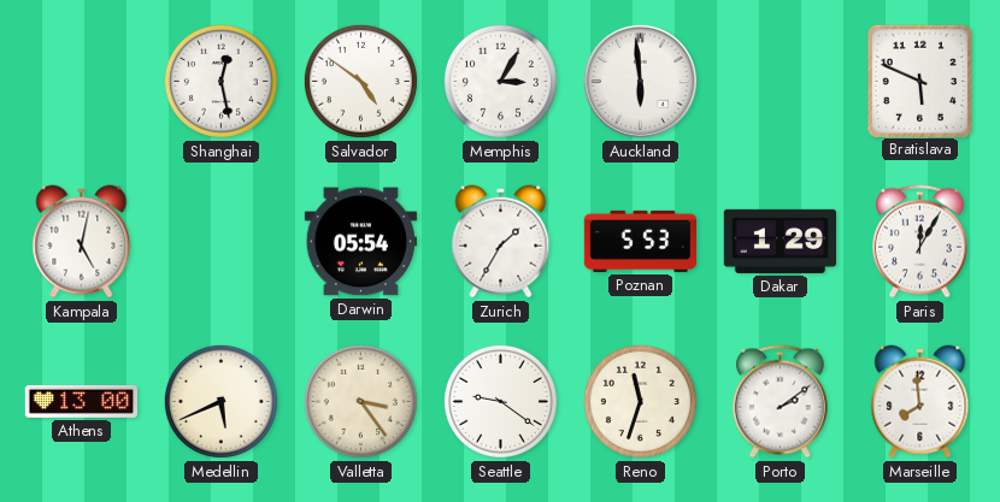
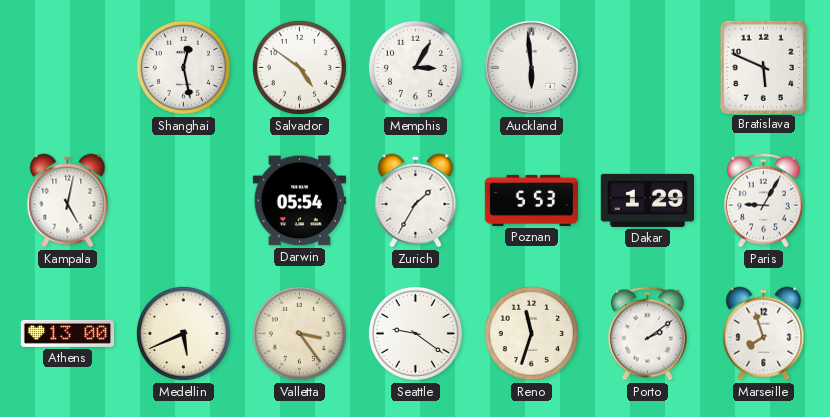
Paris: 12:05 -> 9:05
Marseille: 7:59 -> 7:57
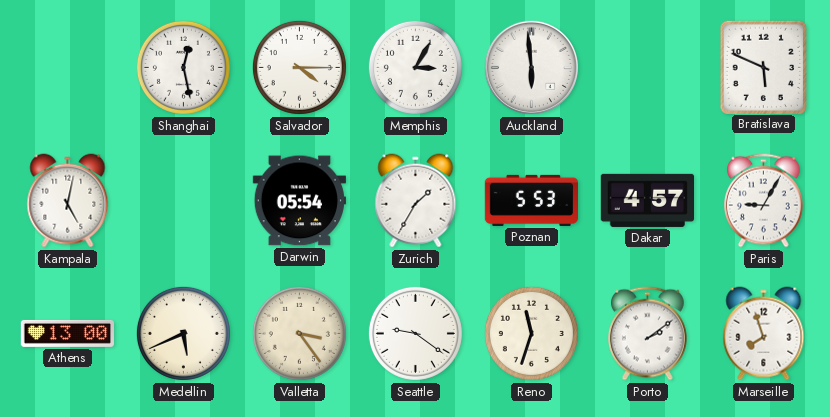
Salvador: 4:51 -> 4:15
Dakar: 1:29 -> 4:57
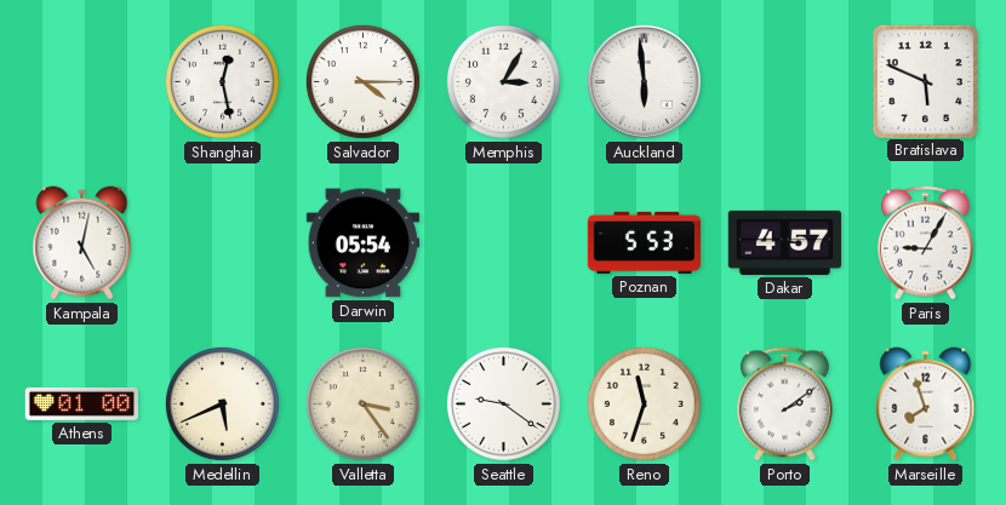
Zurich: 1:35 -> none
Athens: 13:00 -> 01:00
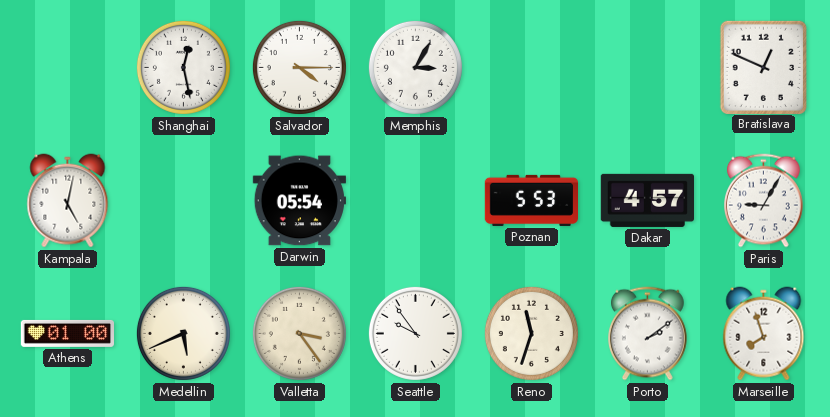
Auckland: 5:59 -> none
Bratislava: 5:49 -> 12:49
Seattle: 9:21 -> 9:54
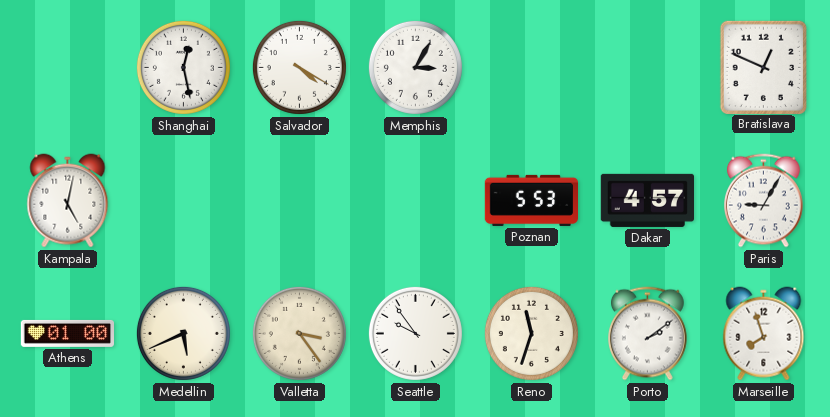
Salvador: 4:15 -> 4:20
Darwin: 05:54 -> none
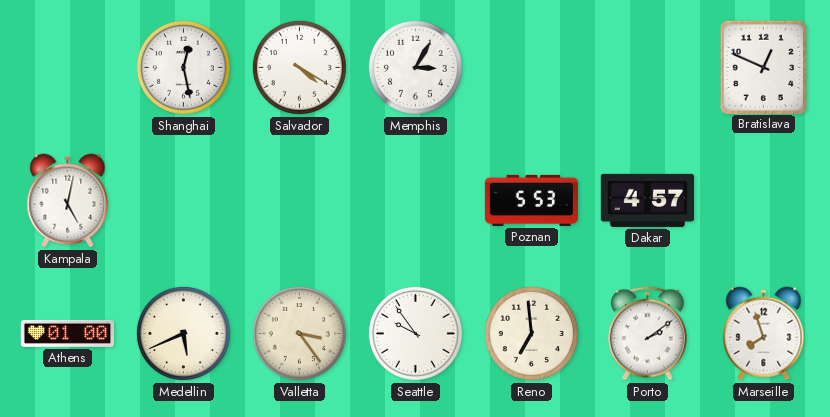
Paris: 9:05 -> none
Reno: 11:33 -> 6:59
